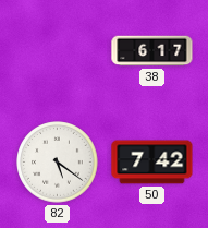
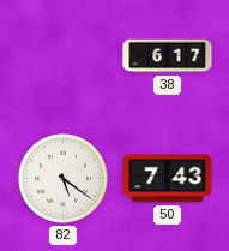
50: 7:42 -> 7:43
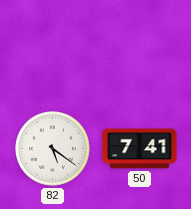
38: 6:17 -> none
50: 7:43 -> 7:41
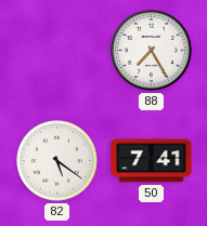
88: none -> 7:25
